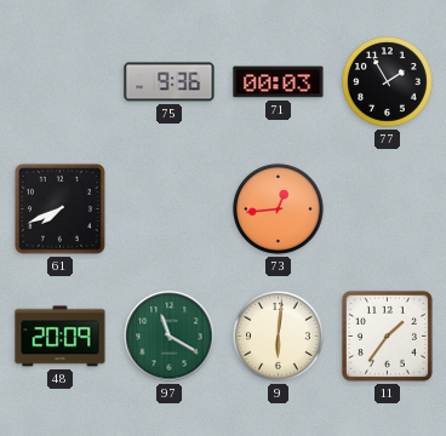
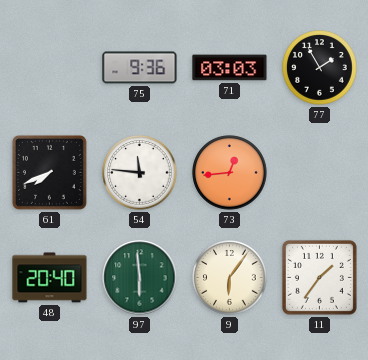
71: 00:03 -> 03:03
54: none -> 11:46
48: 20:09 -> 20:40
97: 11:20 -> 5:59
9: 6:01 -> 6:06
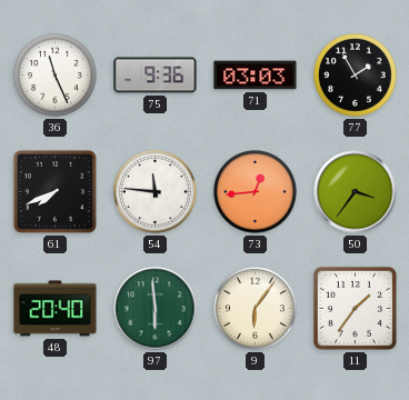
36: none -> 11:26
50: none -> 3:36
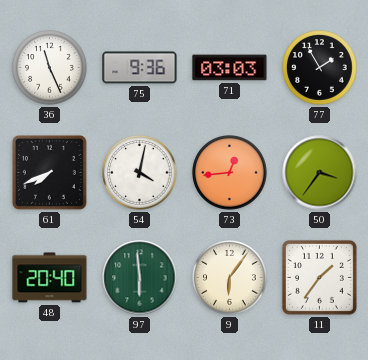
54: 11:46 -> 4:02
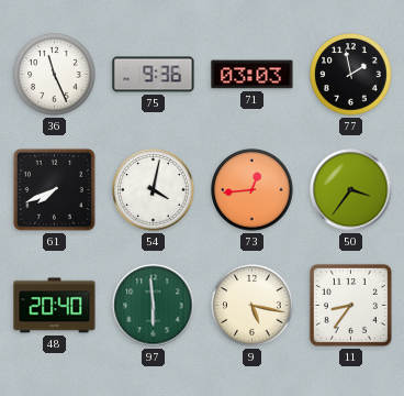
77: 1:55 -> 1:58
9: 6:06 -> 5:17
11: 1:36 -> 8:36
